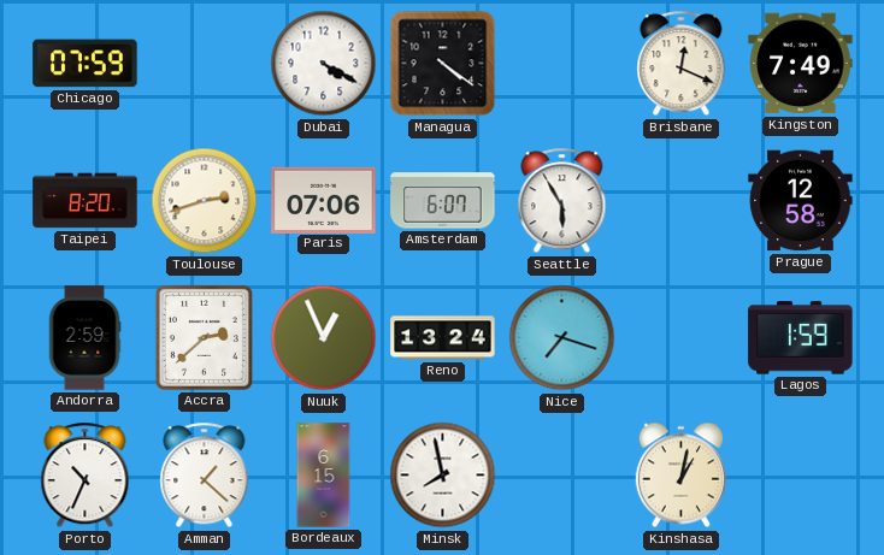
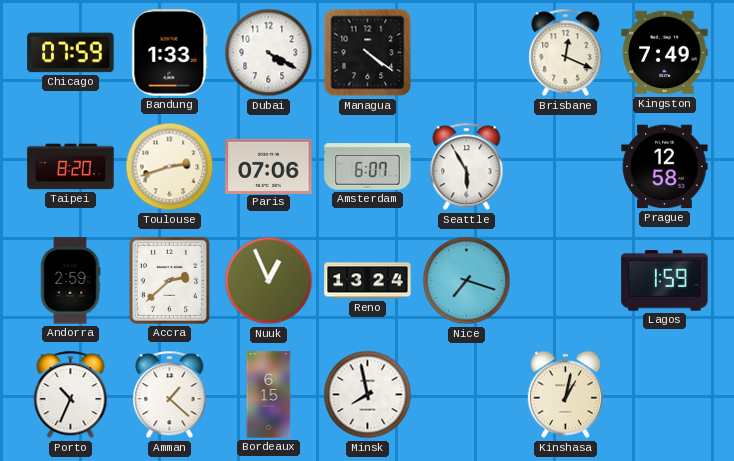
Bandung: none -> 1:33
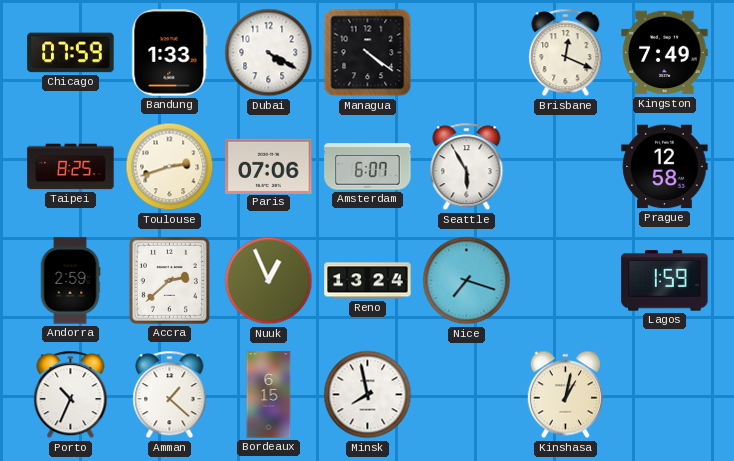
Taipei: 8:20 -> 8:25
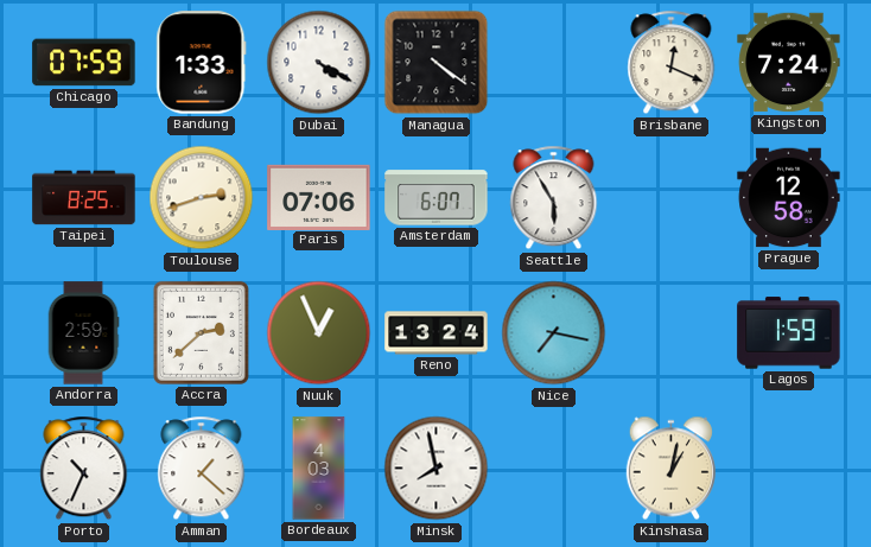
Kingston: 7:49 -> 7:24
Nice: 7:18 -> 7:17
Bordeaux: 6:15 -> 4:03
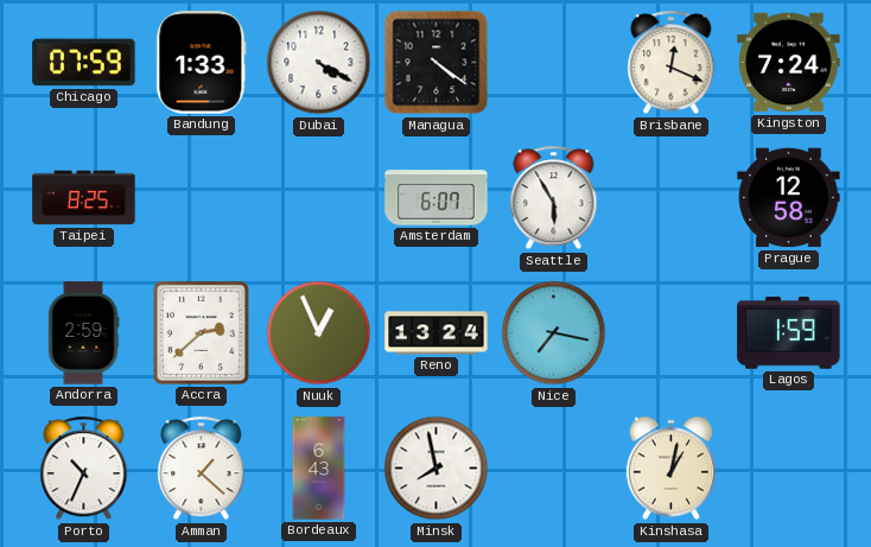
Toulouse: 2:42 -> none
Paris: 07:06 -> none
Bordeaux: 4:03 -> 6:43
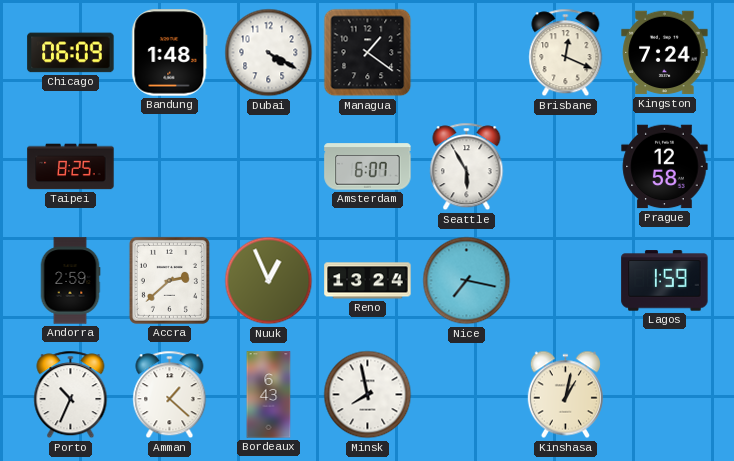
Chicago: 07:59 -> 06:09
Bandung: 1:33 -> 1:48
Managua: 4:21 -> 1:21
